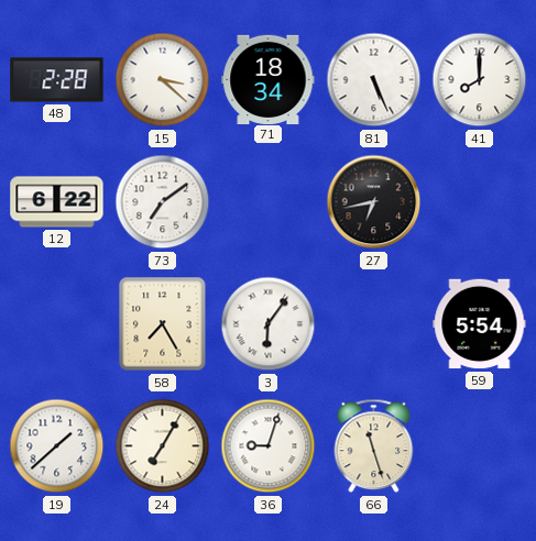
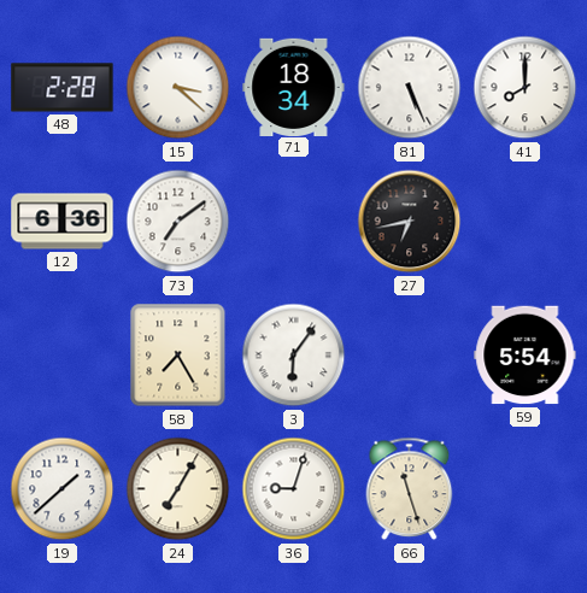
12: 6:22 -> 6:36
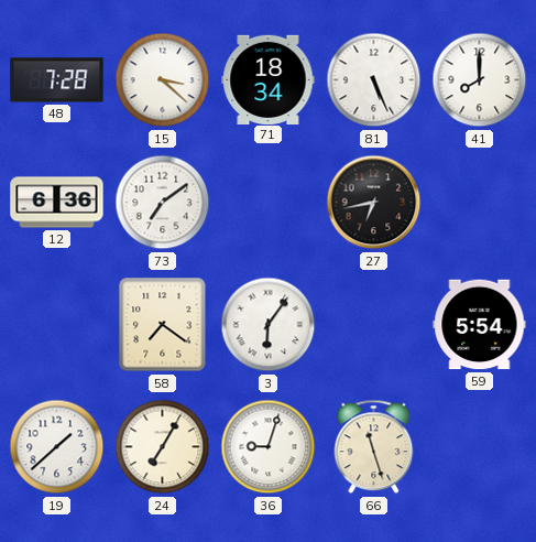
48: 2:28 -> 7:28
58: 7:25 -> 7:21
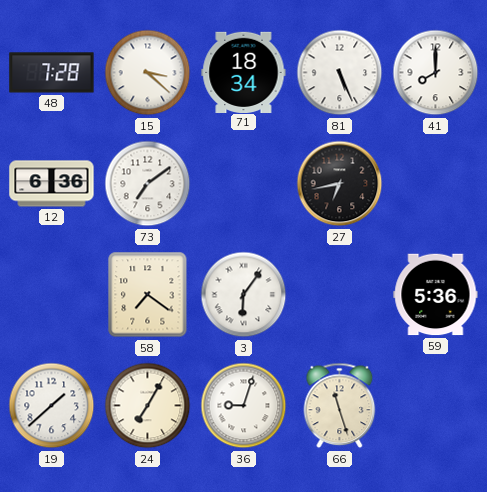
59: 5:54 -> 5:36
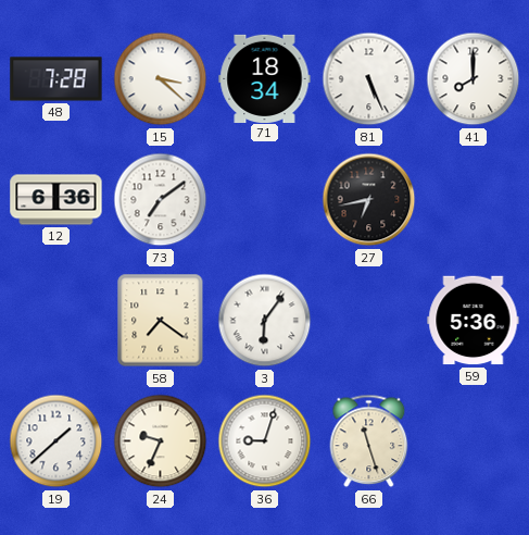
24: 7:05 -> 9:34
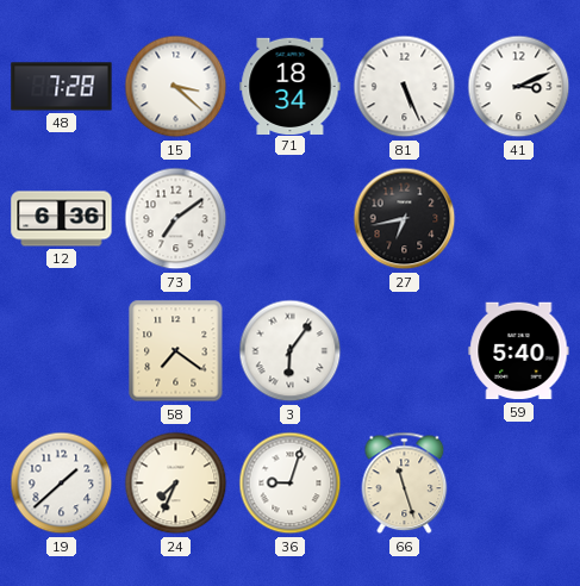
41: 8:00 -> 3:11
59: 5:36 -> 5:40
24: 9:34 -> 7:34
